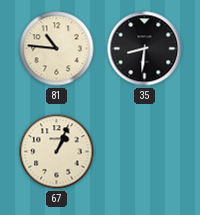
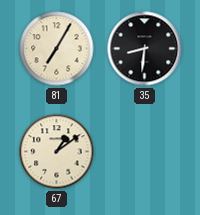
81: 10:46 -> 7:05
67: 1:04 -> 1:09
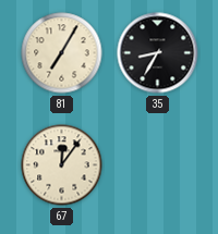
35: 8:31 -> 8:35
67: 1:09 -> 12:06
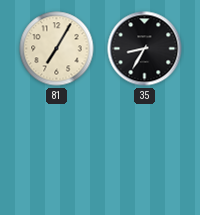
67: 12:06 -> none
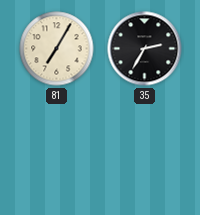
35: 8:35 -> 2:35
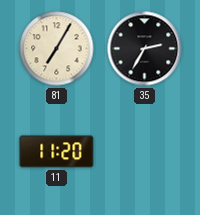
11: none -> 11:20
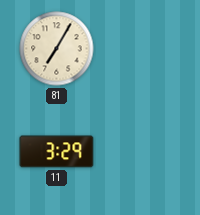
35: 2:35 -> none
11: 11:20 -> 3:29
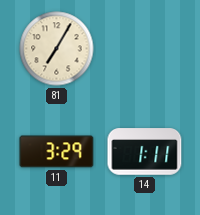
14: none -> 1:11
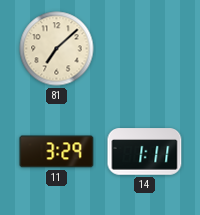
81: 7:05 -> 7:08
